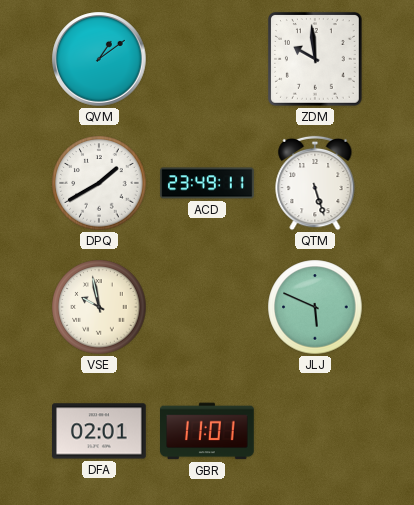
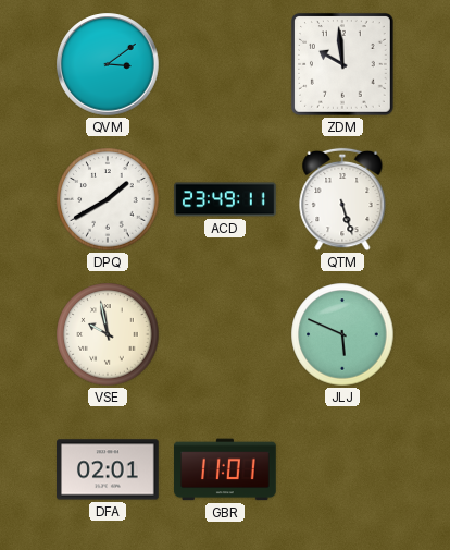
QVM: 1:09 -> 3:09
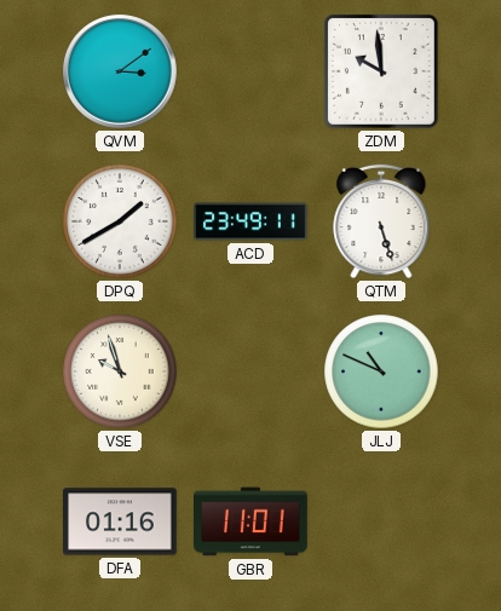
VSE: 9:58 -> 9:57
JLJ: 5:49 -> 10:49
DFA: 02:01 -> 01:16
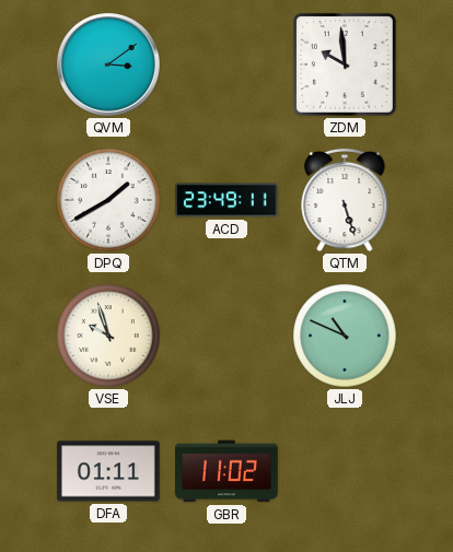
DFA: 01:16 -> 01:11
GBR: 11:01 -> 11:02
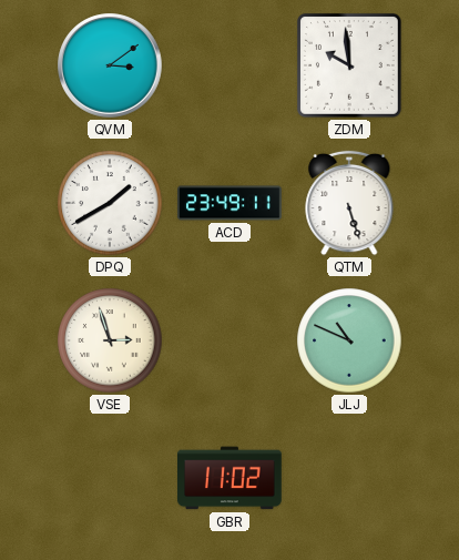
VSE: 9:57 -> 2:57
DFA: 01:11 -> none
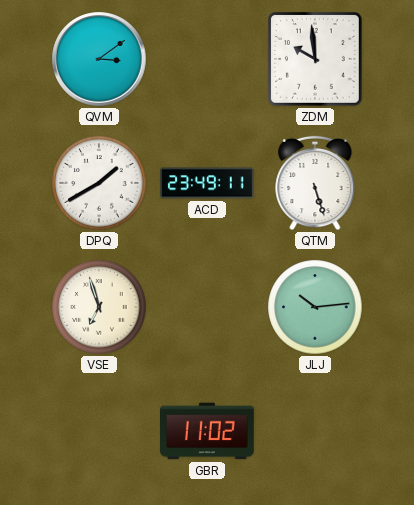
VSE: 2:57 -> 6:57
JLJ: 10:49 -> 10:14
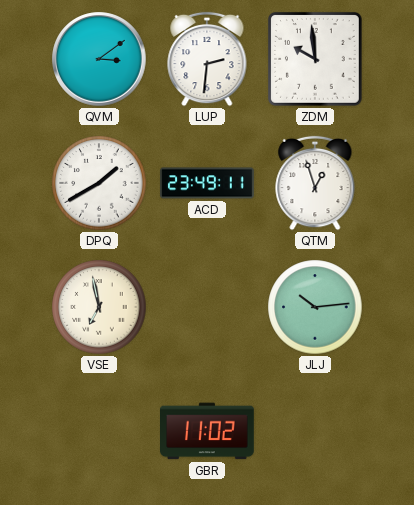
LUP: none -> 2:31
QTM: 5:27 -> 12:57
VSE: 6:57 -> 6:58
